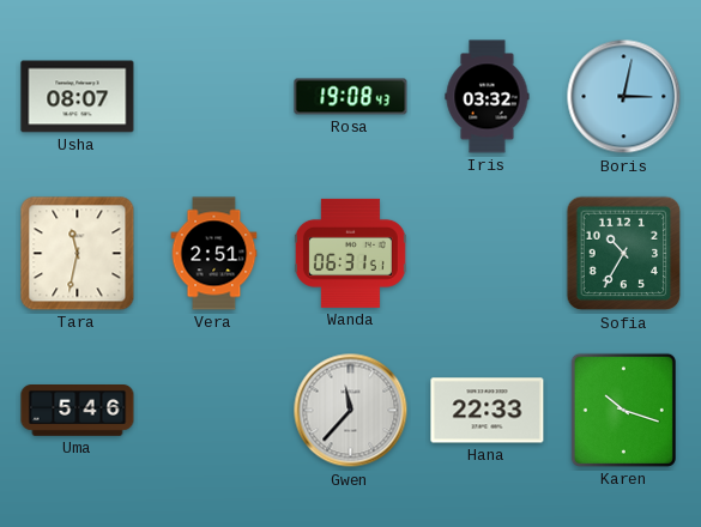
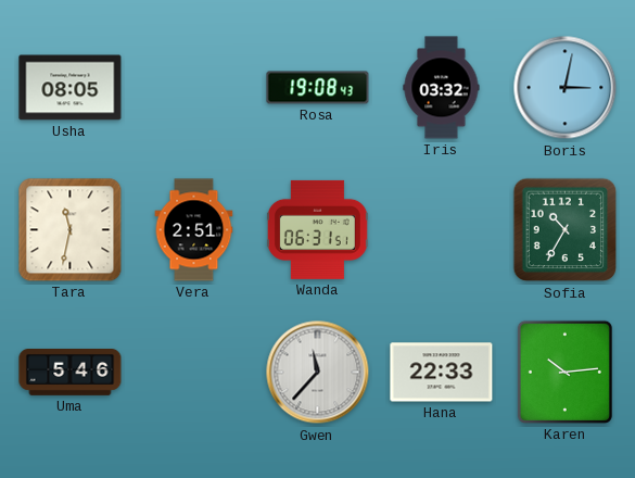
Usha: 08:07 -> 08:05
Karen: 10:18 -> 10:14
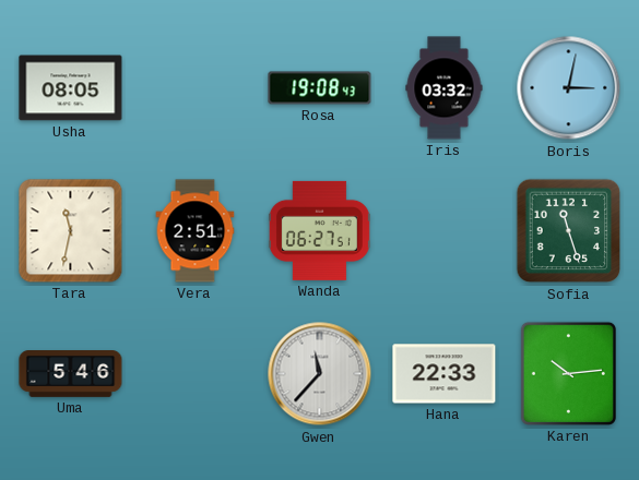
Wanda: 06:31 -> 06:27
Sofia: 10:35 -> 11:27
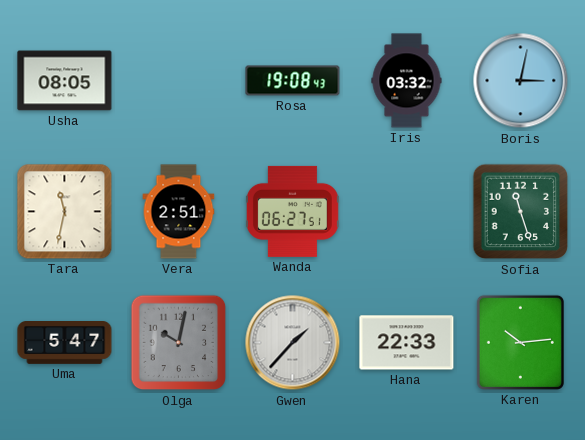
Uma: 5:46 -> 5:47
Olga: none -> 10:02
Gwen: 11:37 -> 1:37
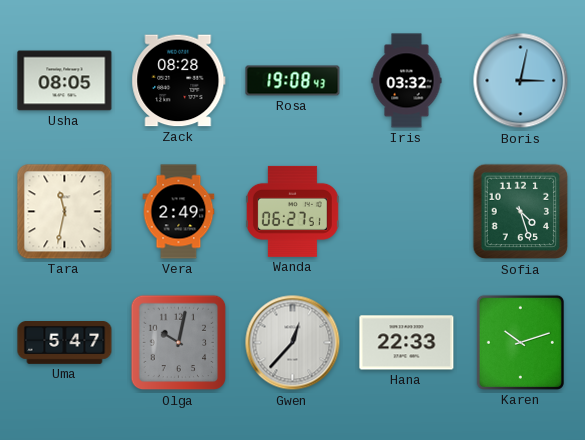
Zack: none -> 08:28
Vera: 2:51 -> 2:49
Sofia: 11:27 -> 4:27
Gwen: 1:37 -> 12:37
Karen: 10:14 -> 10:12
